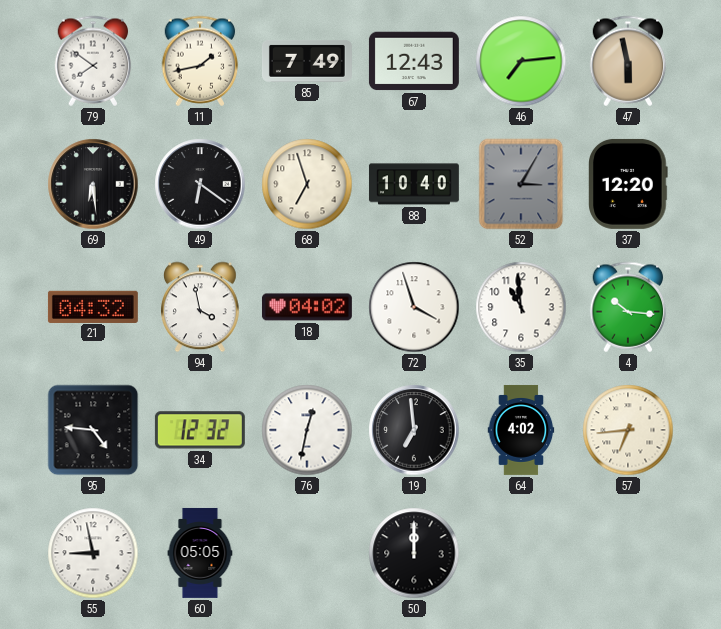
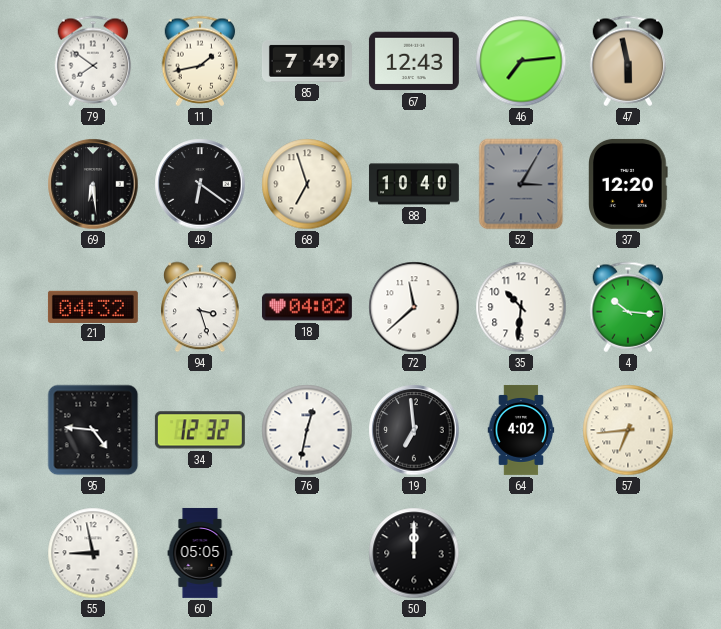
94: 3:58 -> 3:27
72: 3:57 -> 11:38
35: 10:59 -> 10:31
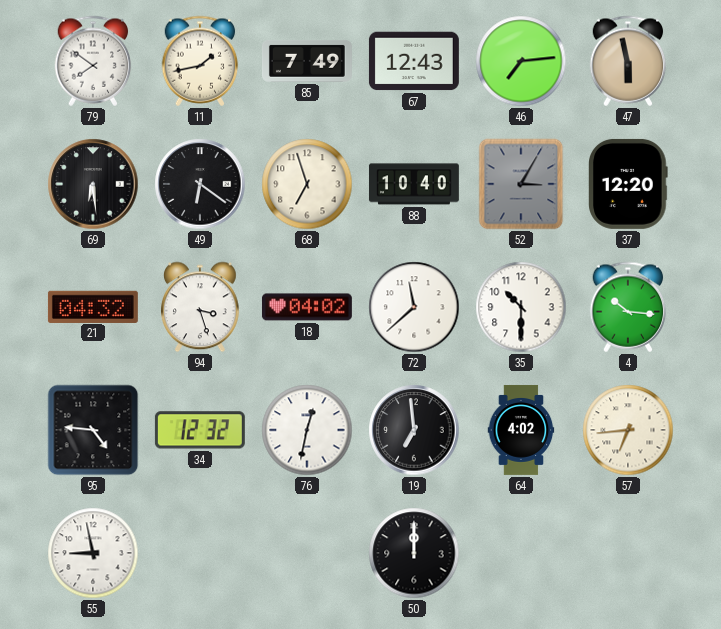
35: 10:31 -> 10:30
60: 05:05 -> none
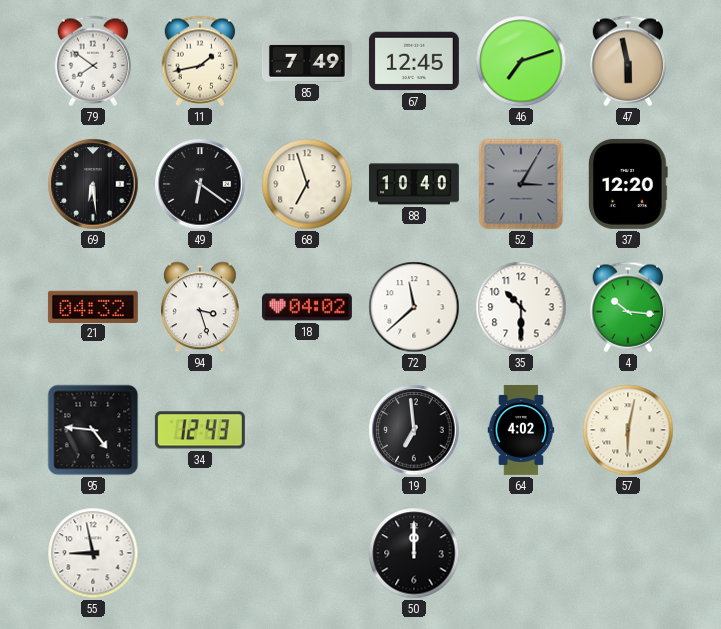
67: 12:43 -> 12:45
46: 7:14 -> 7:12
34: 12:32 -> 12:43
76: 12:32 -> none
57: 6:44 -> 6:02
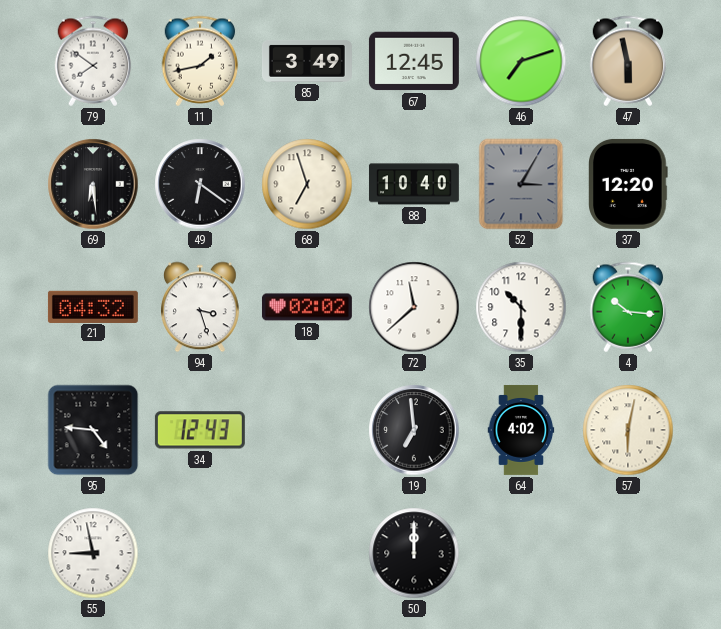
85: 7:49 -> 3:49
18: 04:02 -> 02:02
